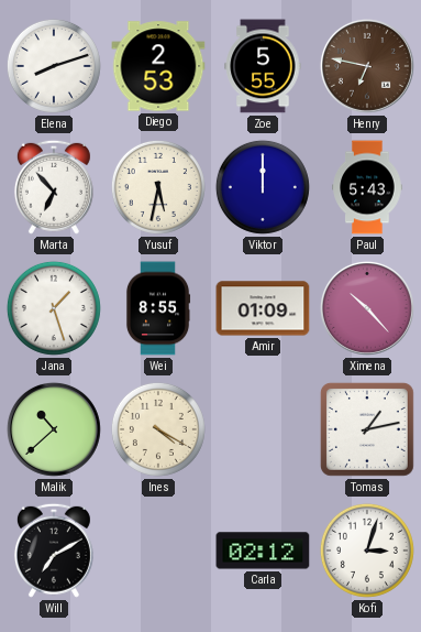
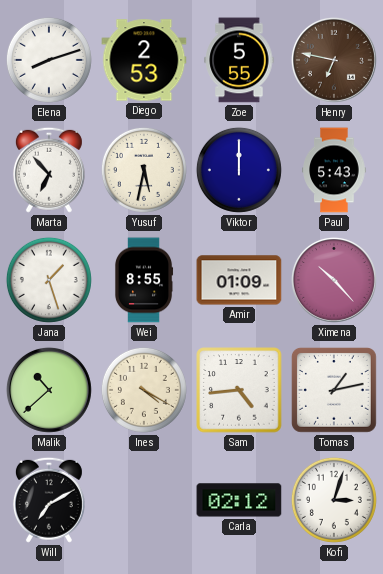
Sam: none -> 4:44
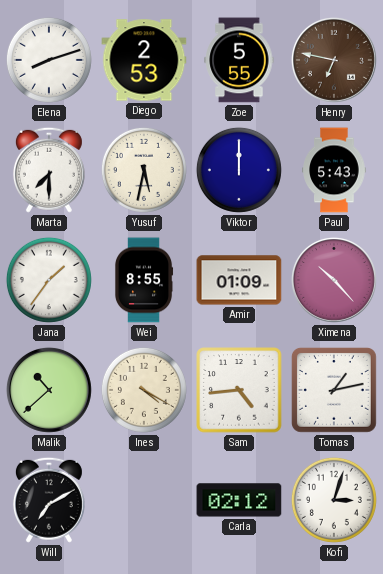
Marta: 6:53 -> 7:30
Jana: 1:27 -> 1:36
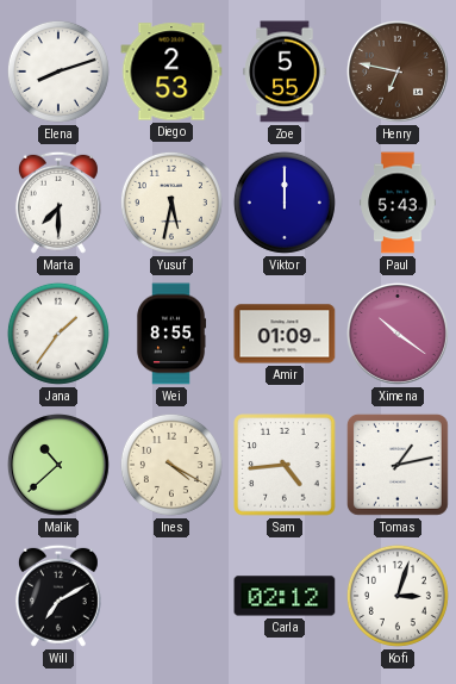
Ximena: 10:23 -> 10:21
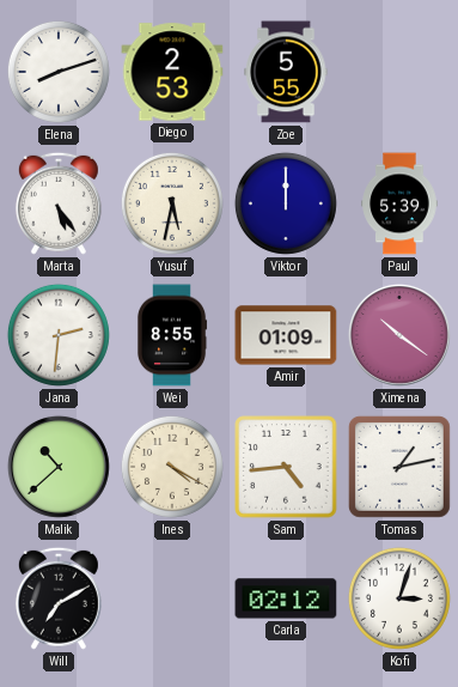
Henry: 6:47 -> none
Marta: 7:30 -> 5:24
Paul: 5:43 -> 5:39
Jana: 1:36 -> 2:31
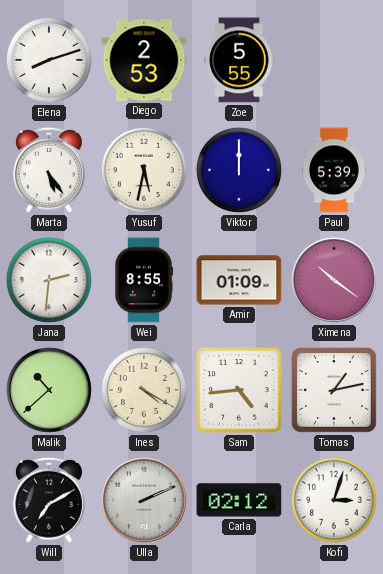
Ulla: none -> 2:11
